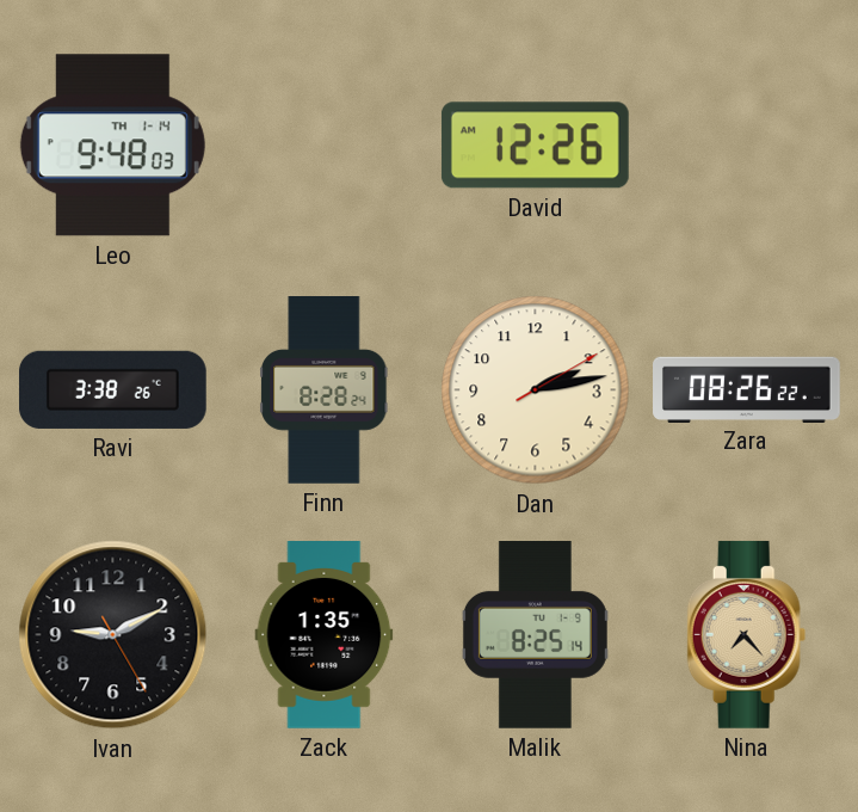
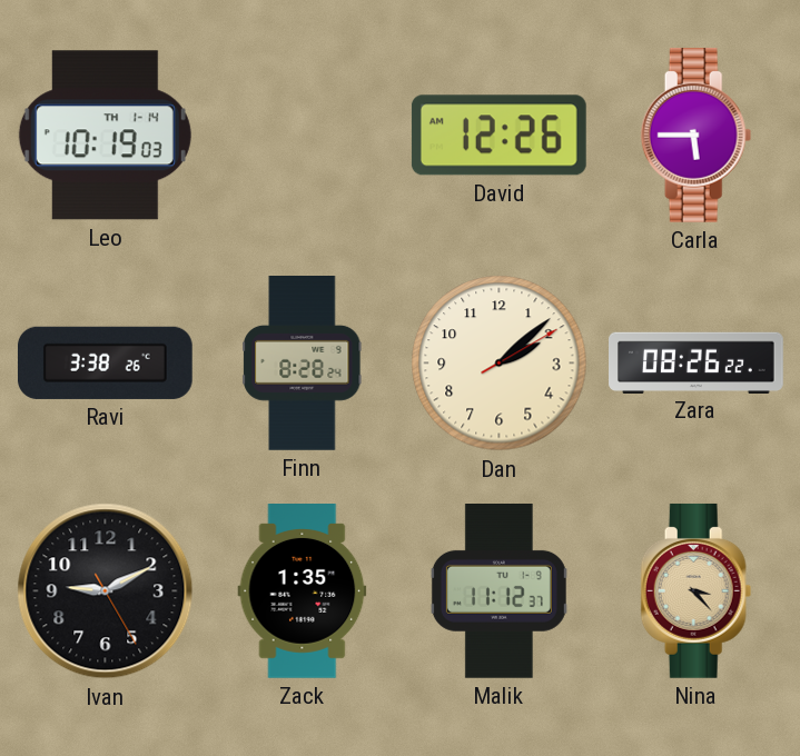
Leo: 9:48 -> 10:19
Carla: none -> 5:45
Dan: 2:13 -> 2:08
Malik: 8:25 -> 11:12
Nina: 7:23 -> 3:23
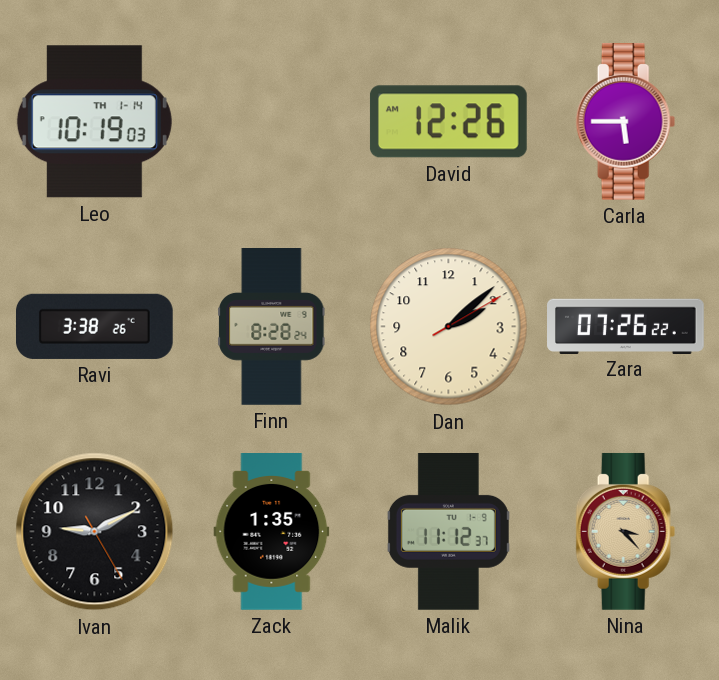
Zara: 08:26 -> 07:26
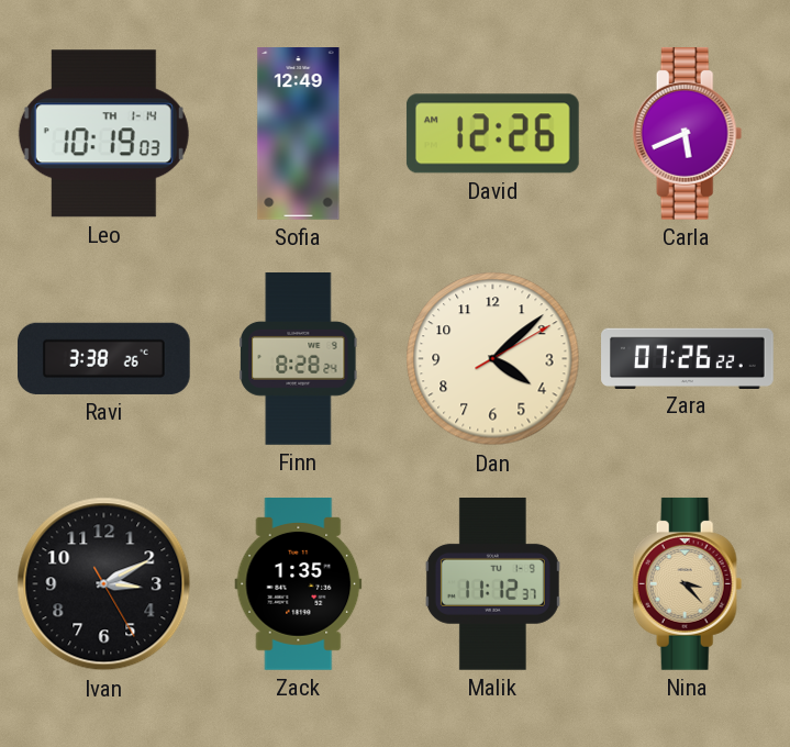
Sofia: none -> 12:49
Carla: 5:45 -> 5:41
Dan: 2:08 -> 4:08
Ivan: 9:10 -> 3:10
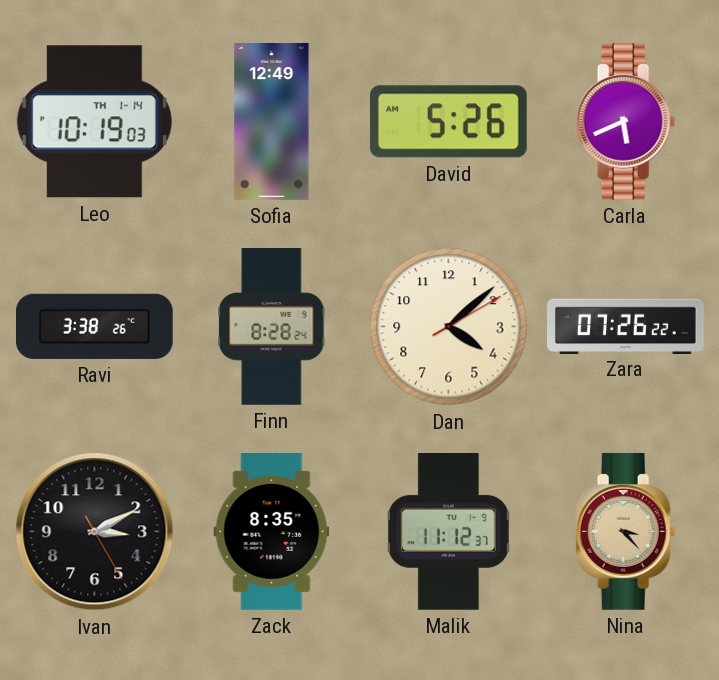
David: 12:26 -> 5:26
Zack: 1:35 -> 8:35
